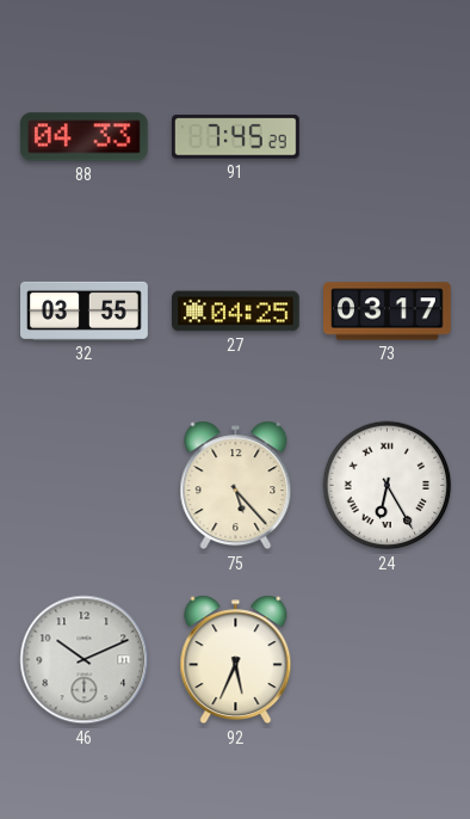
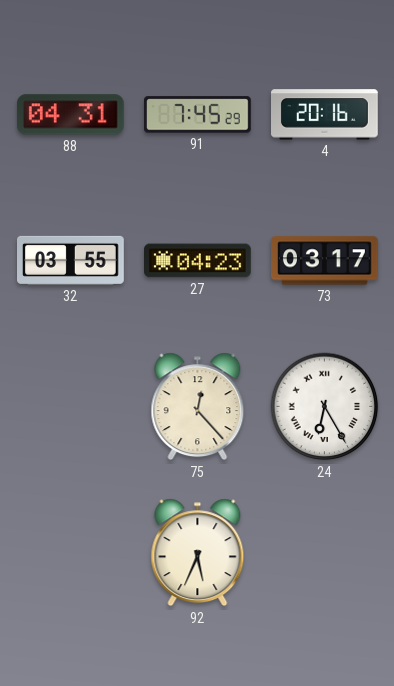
88: 04:33 -> 04:31
4: none -> 20:16
27: 04:25 -> 04:23
75: 5:23 -> 12:23
46: 10:11 -> none
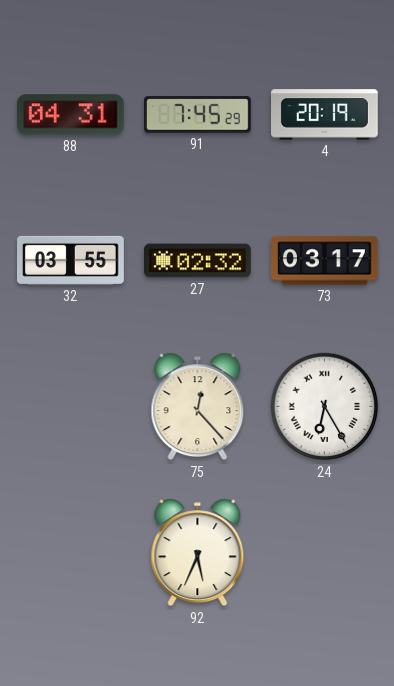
4: 20:16 -> 20:19
27: 04:23 -> 02:32
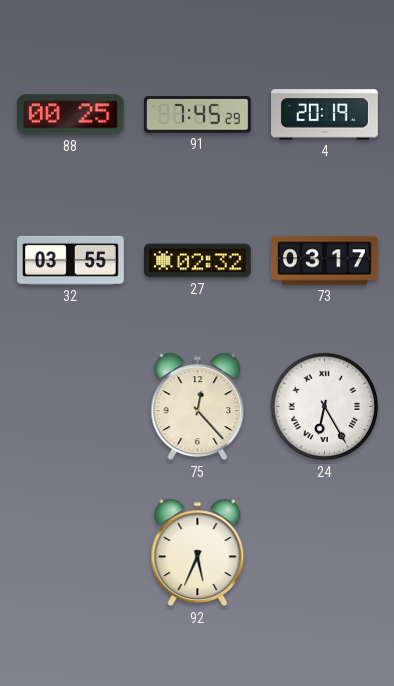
88: 04:31 -> 00:25
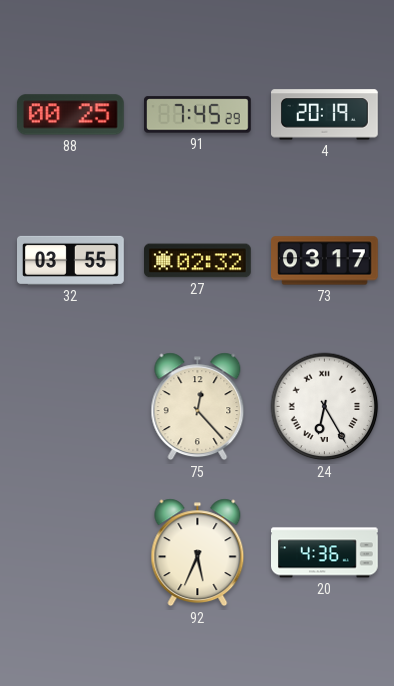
20: none -> 4:36
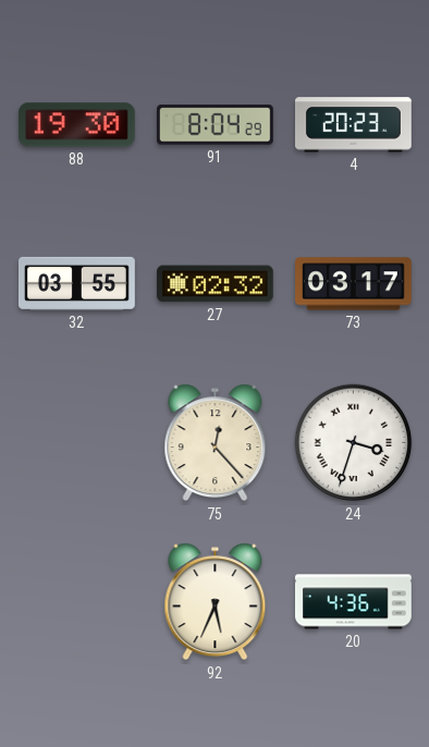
88: 00:25 -> 19:30
91: 7:45 -> 8:04
4: 20:19 -> 20:23
24: 6:25 -> 3:33
